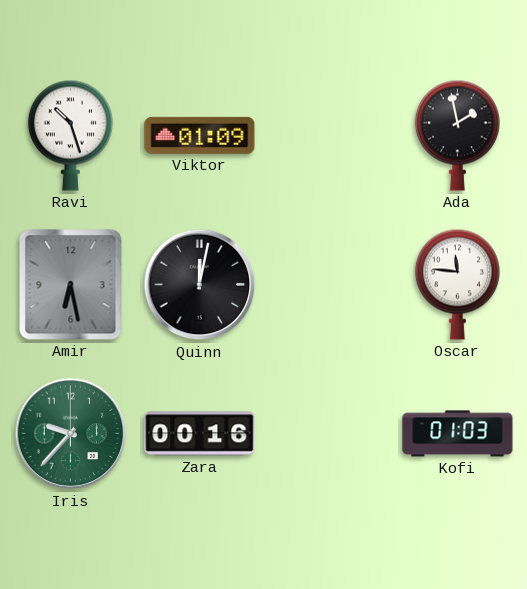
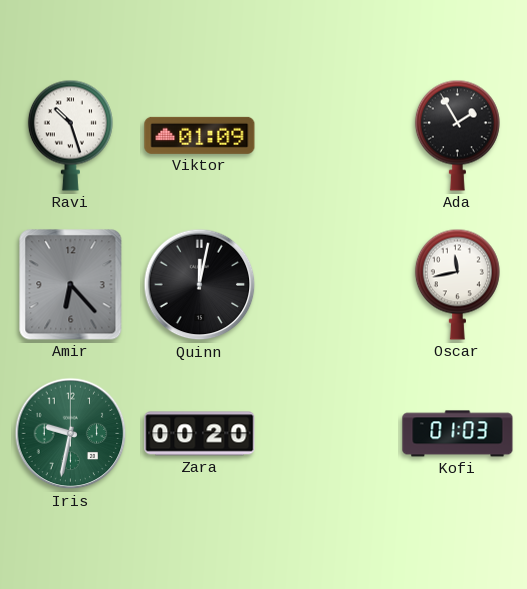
Ada: 1:58 -> 1:55
Amir: 6:28 -> 6:23
Oscar: 11:46 -> 11:43
Iris: 9:37 -> 9:32
Zara: 00:16 -> 00:20
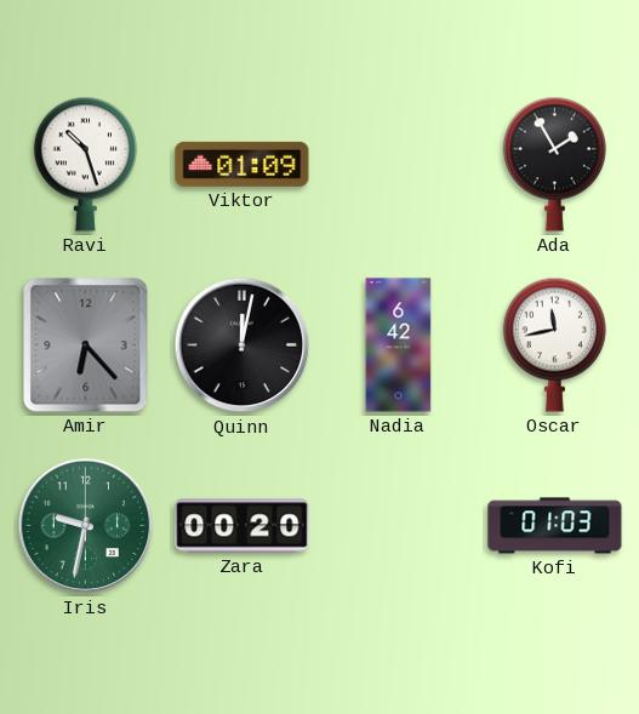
Nadia: none -> 6:42
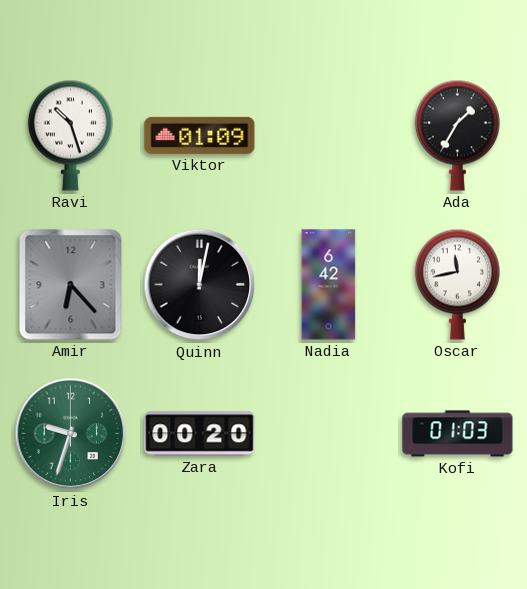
Ada: 1:55 -> 1:35
Iris: 9:32 -> 9:33
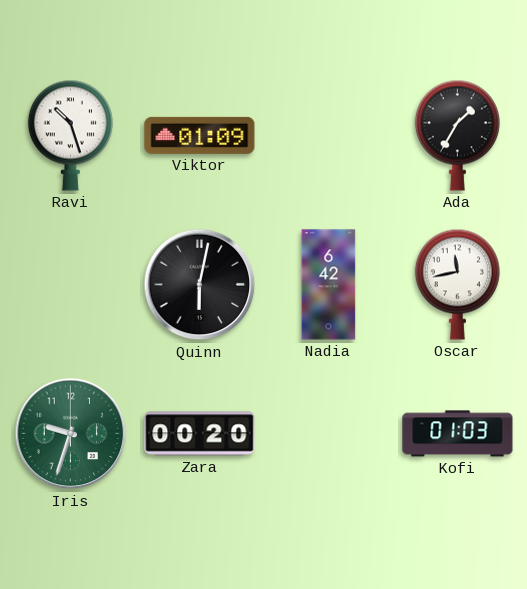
Amir: 6:23 -> none
Quinn: 12:02 -> 6:02
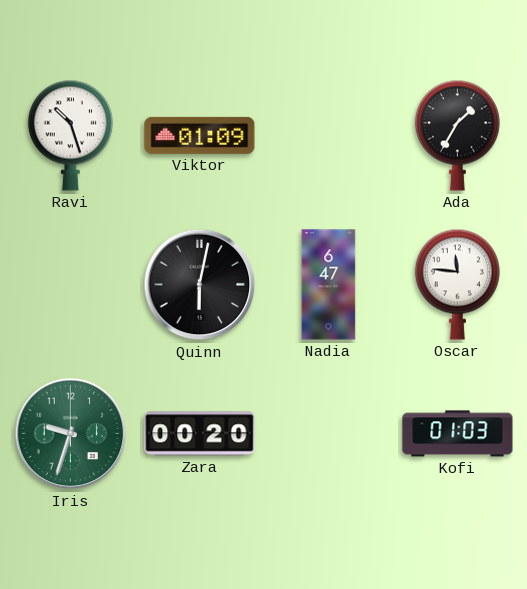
Nadia: 6:42 -> 6:47
Oscar: 11:43 -> 11:46
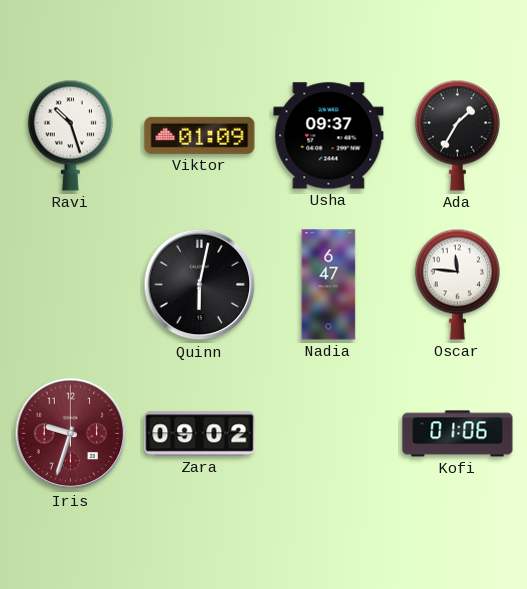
Usha: none -> 09:37
Iris dial: green -> burgundy
Zara: 00:20 -> 09:02
Kofi: 01:03 -> 01:06
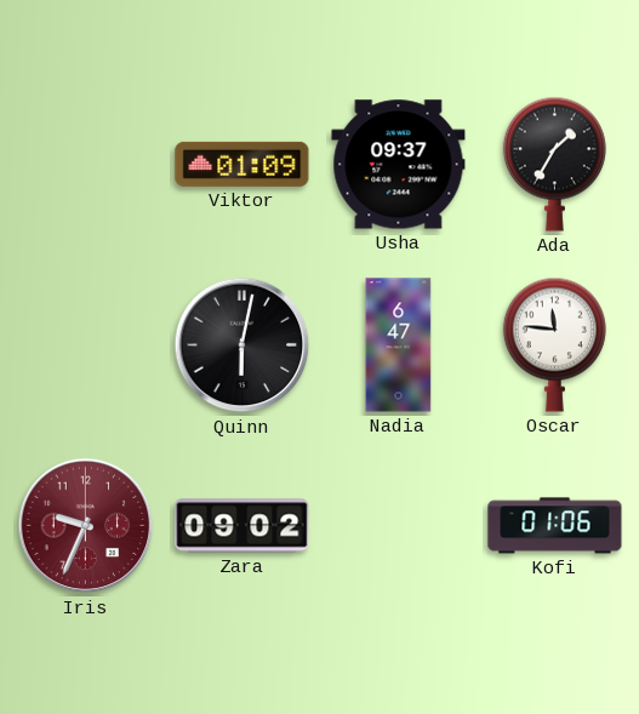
Ravi: 10:27 -> none
Iris: 9:33 -> 9:34
